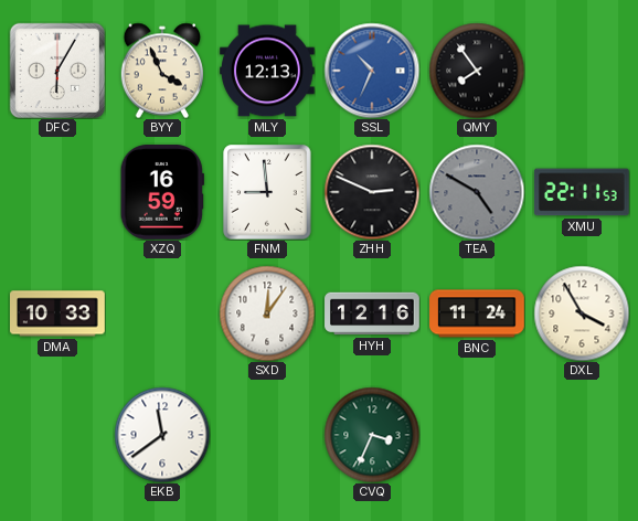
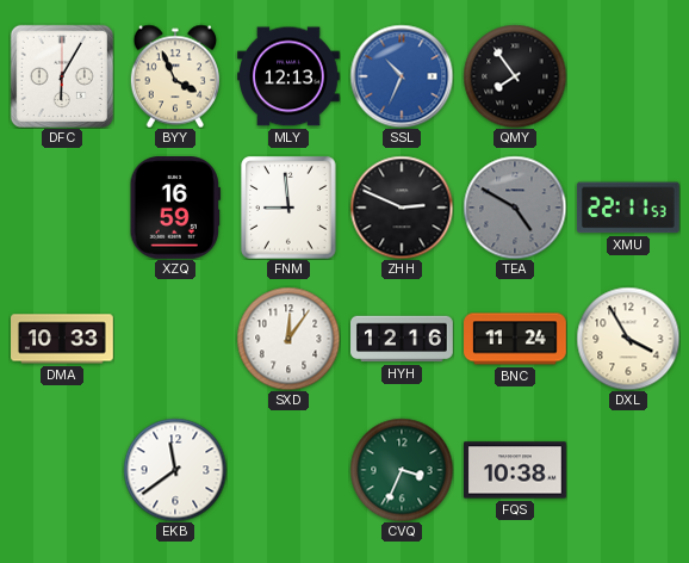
FQS: none -> 10:38
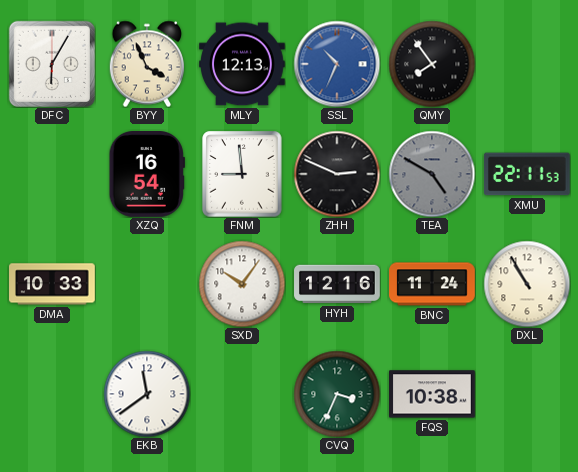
XZQ: 16:59 -> 16:54
SXD: 12:06 -> 10:06
DXL: 3:55 -> 10:55
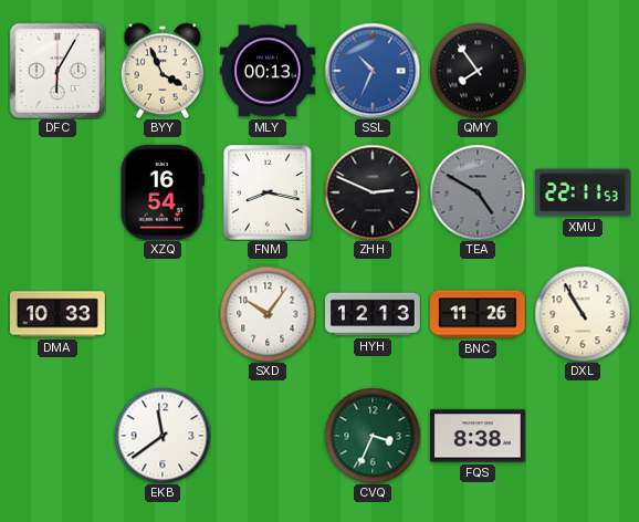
MLY: 12:13 -> 00:13
FNM: 8:59 -> 8:17
HYH: 12:16 -> 12:13
BNC: 11:24 -> 11:26
FQS: 10:38 -> 8:38
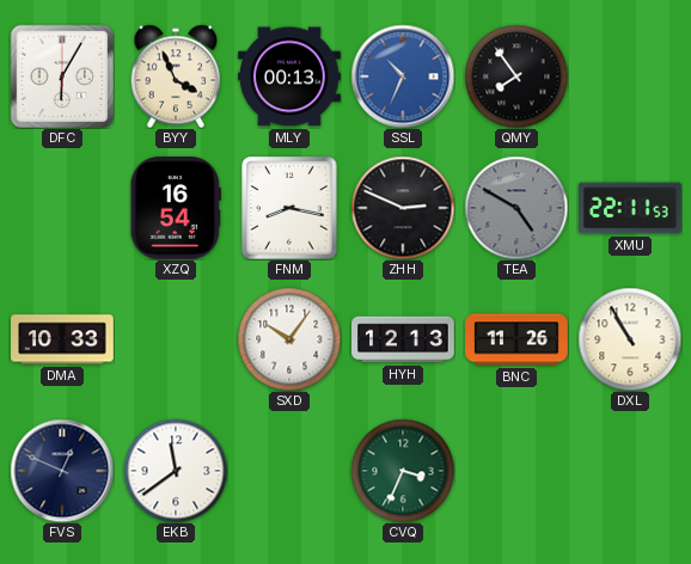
FVS: none -> 12:49
FQS: 8:38 -> none
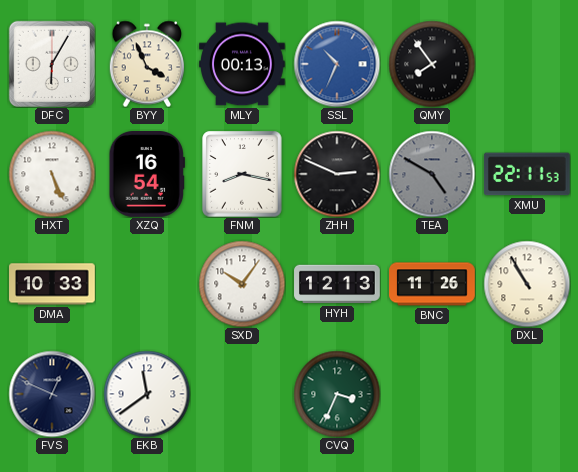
HXT: none -> 5:26
